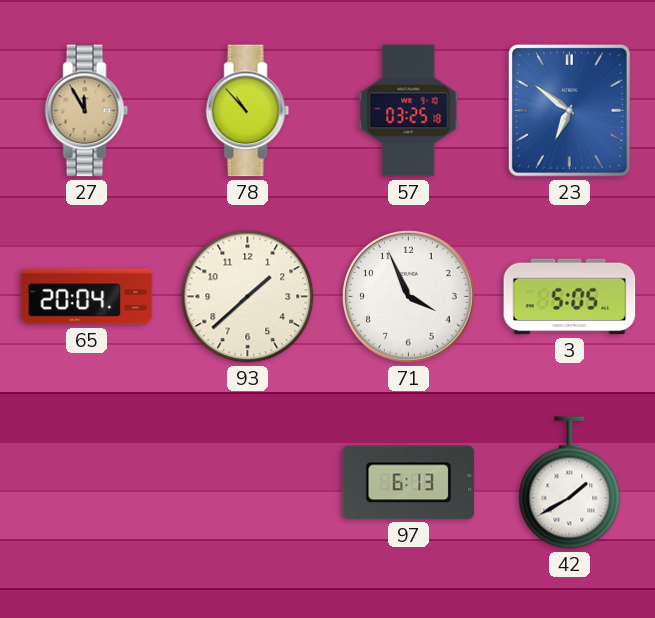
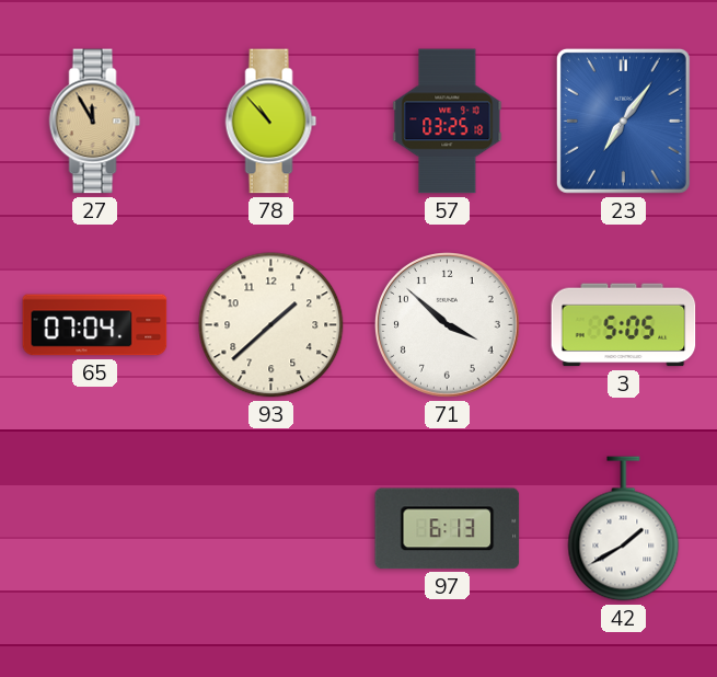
23: 6:51 -> 7:06
65: 20:04 -> 07:04
71: 3:56 -> 3:52
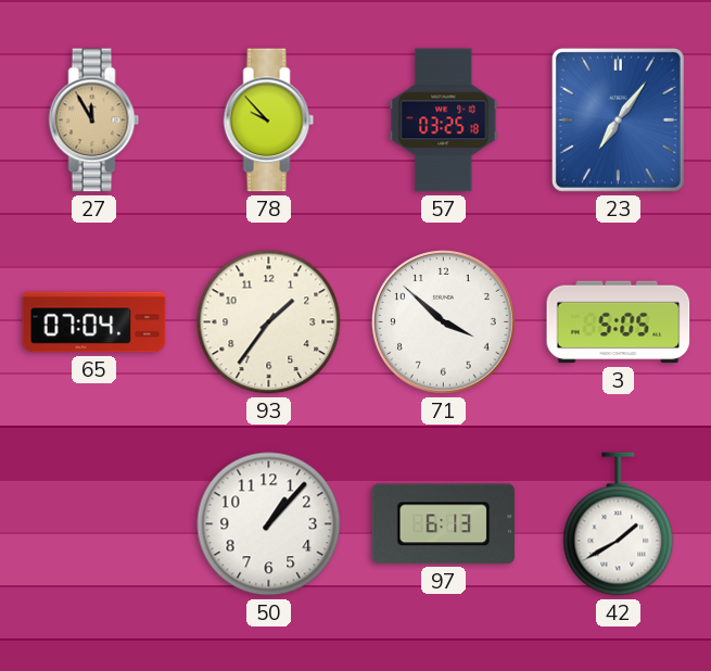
78: 10:53 -> 9:53
93: 1:38 -> 1:36
50: none -> 1:07
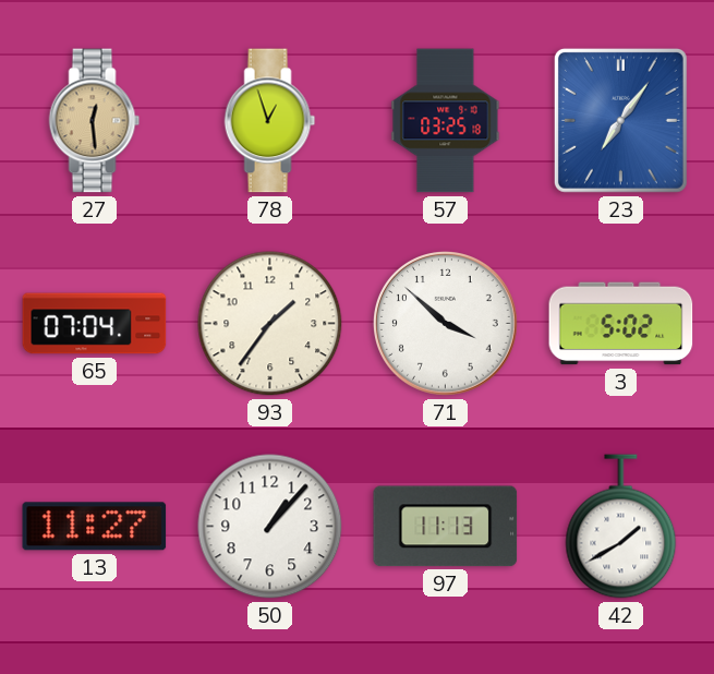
27: 11:55 -> 12:29
78: 9:53 -> 12:57
3: 5:05 -> 5:02
13: none -> 11:27
97: 6:13 -> 11:13
